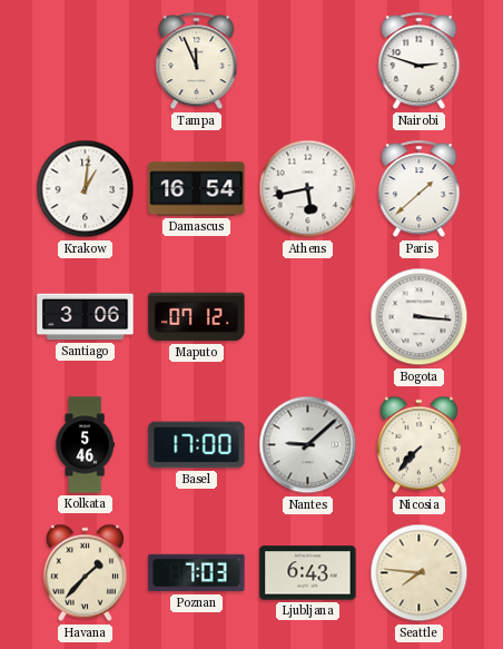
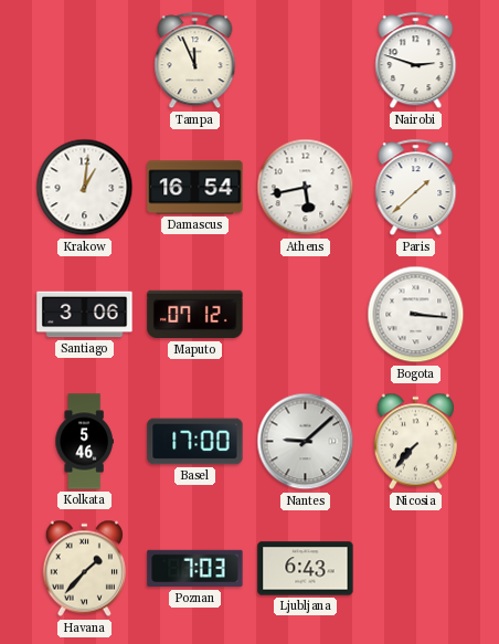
Seattle: 7:46 -> none
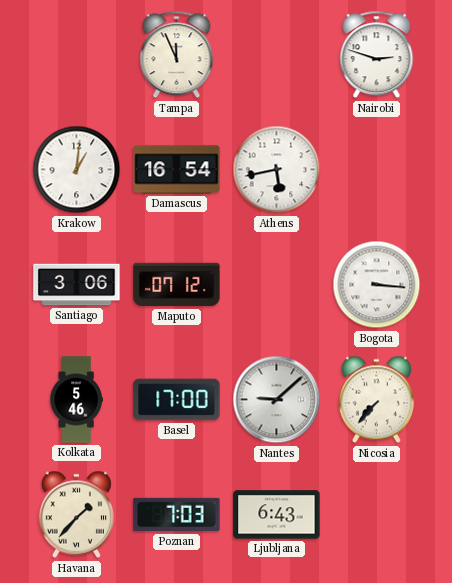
Paris: 1:38 -> none
